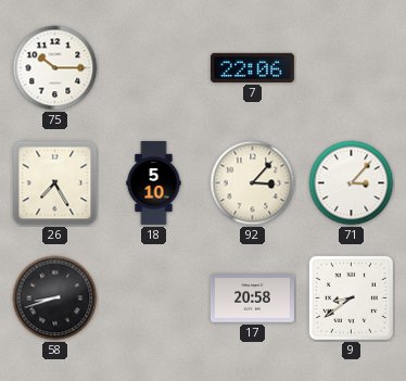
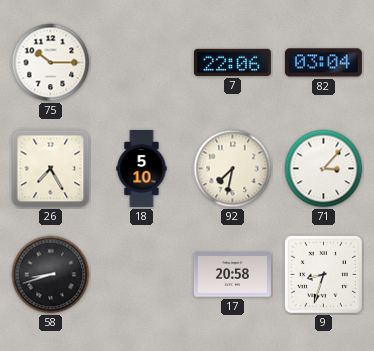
82: none -> 03:04
92: 3:07 -> 7:32
9: 8:39 -> 8:33
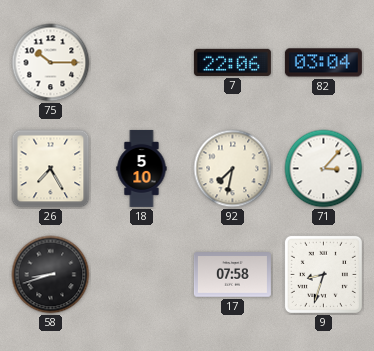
17: 20:58 -> 07:58
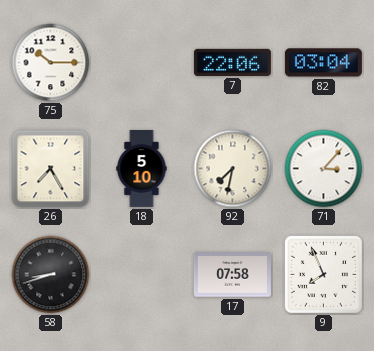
9: 8:33 -> 7:56
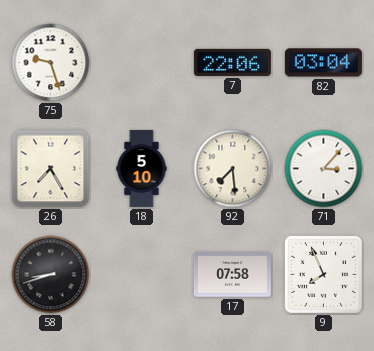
75: 10:15 -> 9:27
92: 7:32 -> 7:29
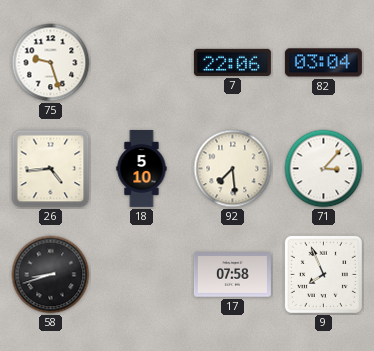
26: 7:25 -> 4:44
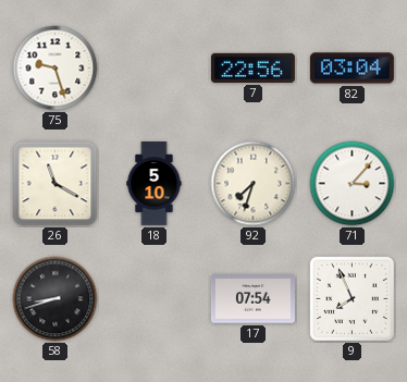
7: 22:06 -> 22:56
26: 4:44 -> 11:20
92: 7:29 -> 7:33
17: 07:58 -> 07:54
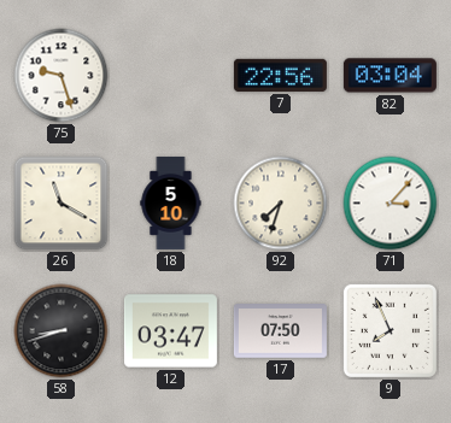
12: none -> 03:47
17: 07:54 -> 07:50
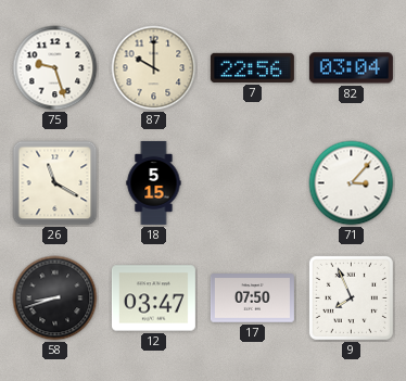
87: none -> 10:00
18: 5:10 -> 5:15
92: 7:33 -> none
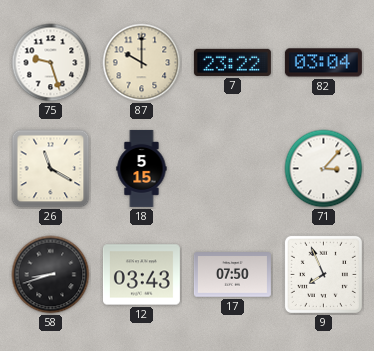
7: 22:56 -> 23:22
12: 03:47 -> 03:43
